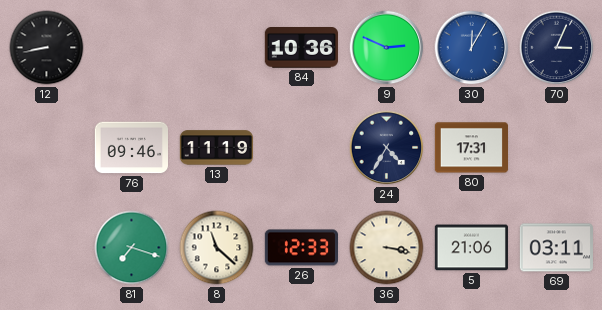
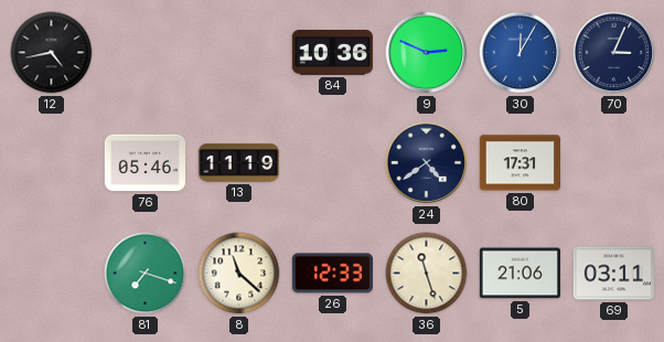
12: 8:43 -> 4:43
76: 09:46 -> 05:46
24: 4:35 -> 4:39
36: 3:17 -> 11:27
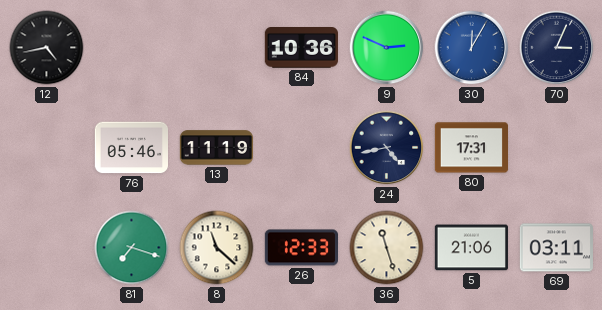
24: 4:39 -> 4:43
